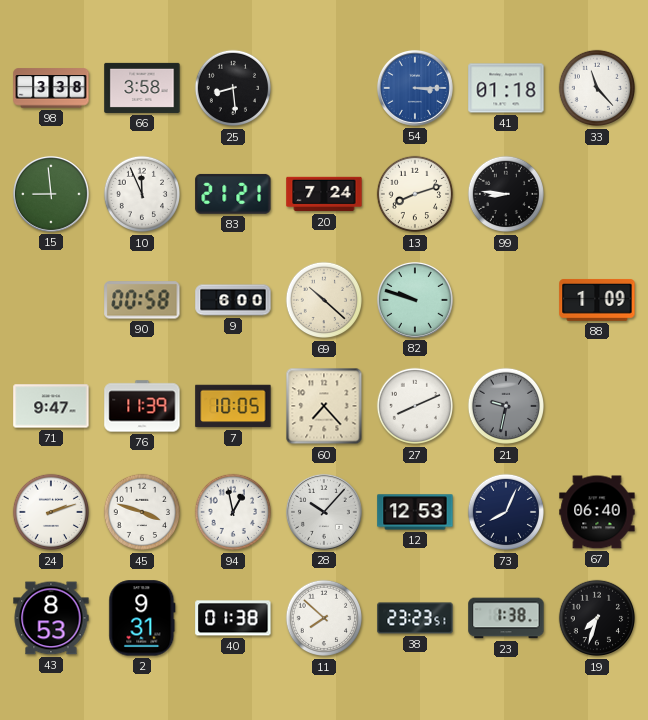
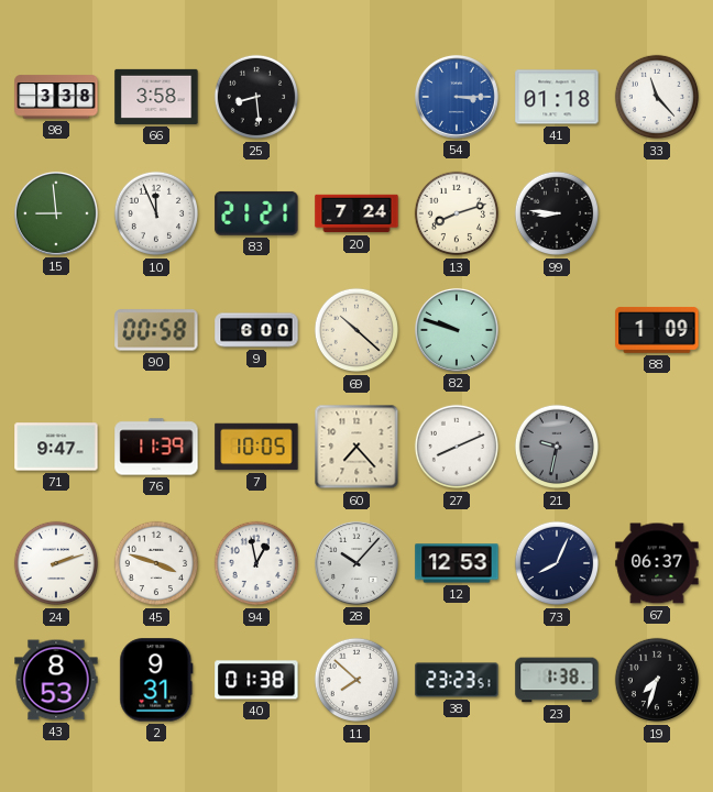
67: 06:40 -> 06:37
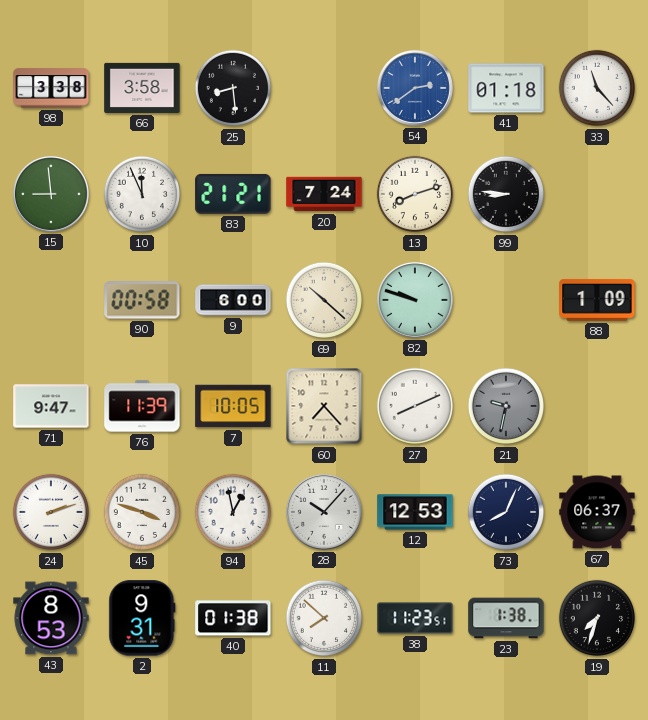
54: 3:15 -> 2:39
38: 23:23 -> 11:23
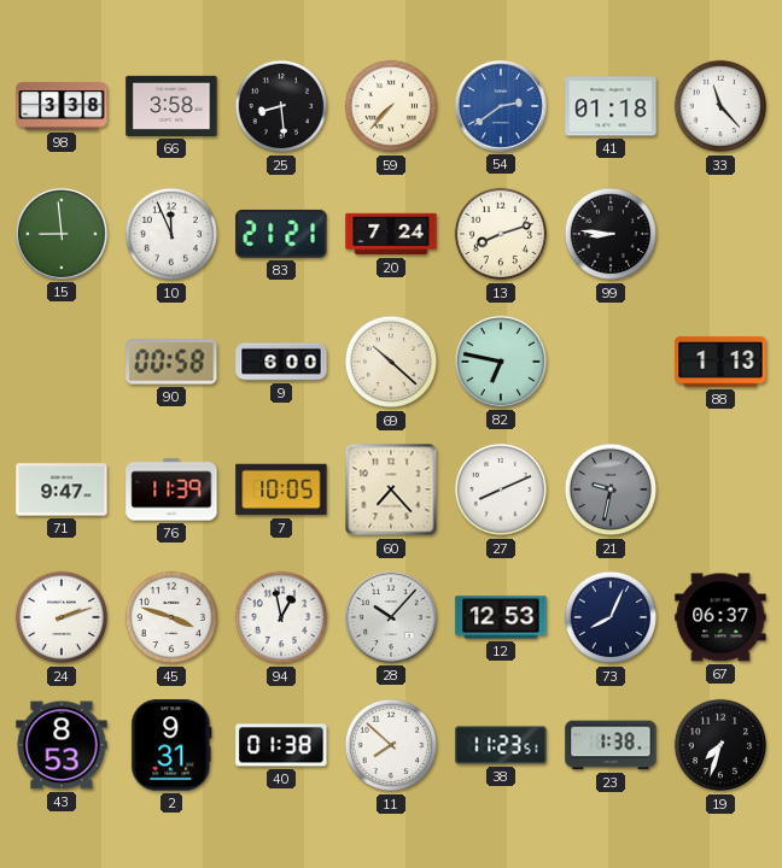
59: none -> 7:37
82: 9:48 -> 6:47
88: 1:09 -> 1:13
